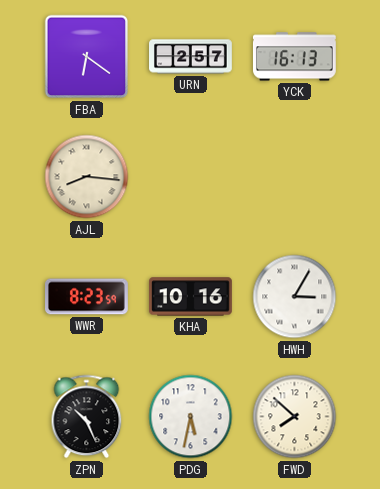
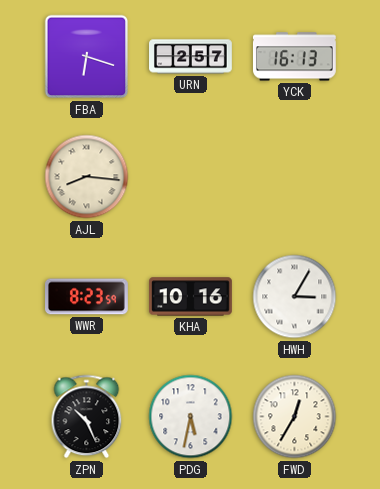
FBA: 6:21 -> 6:18
FWD: 7:52 -> 12:35
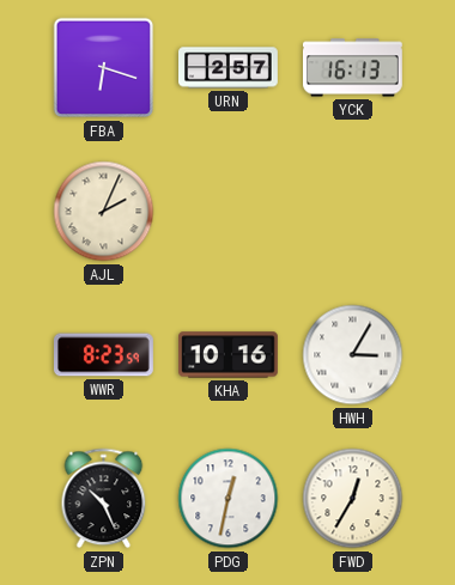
AJL: 8:16 -> 2:04
PDG: 5:32 -> 12:32
